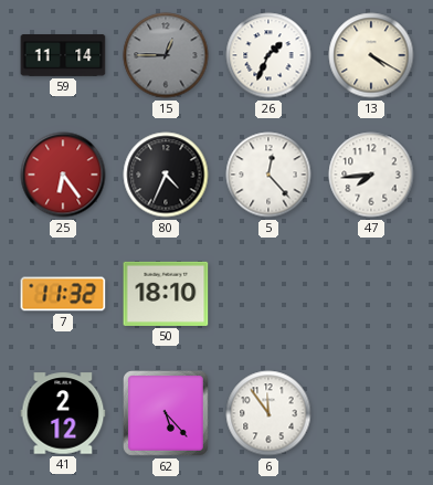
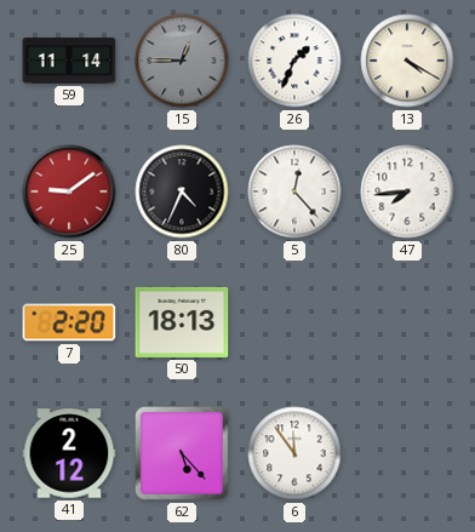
25: 6:24 -> 9:09
7: 11:32 -> 2:20
50: 18:10 -> 18:13
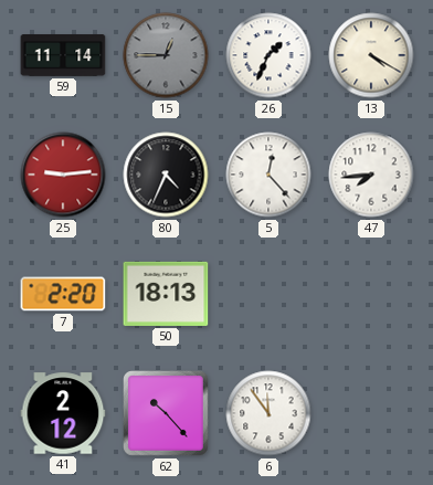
25: 9:09 -> 9:14
62: 5:23 -> 10:23
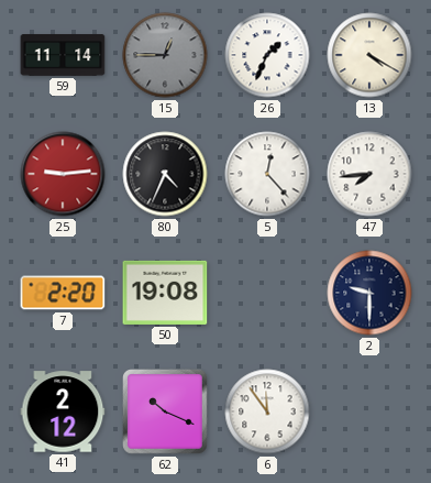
50: 18:13 -> 19:08
2: none -> 9:30
62: 10:23 -> 10:19
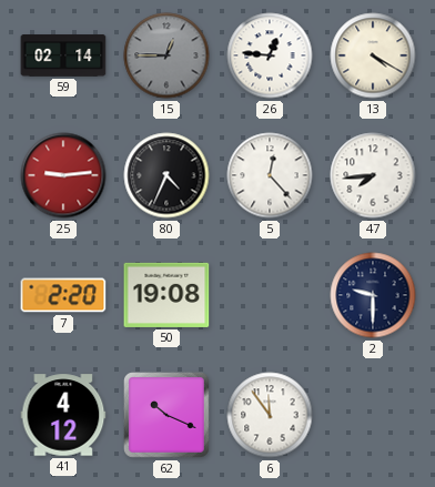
59: 11:14 -> 02:14
26: 1:34 -> 12:46
41: 2:12 -> 4:12
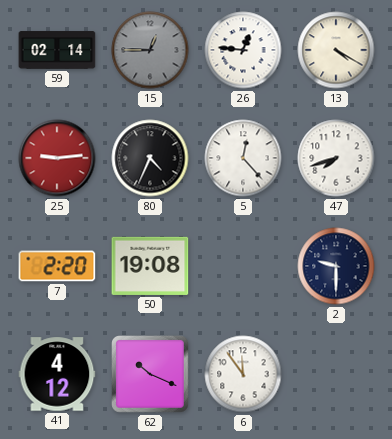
47: 7:44 -> 7:42
